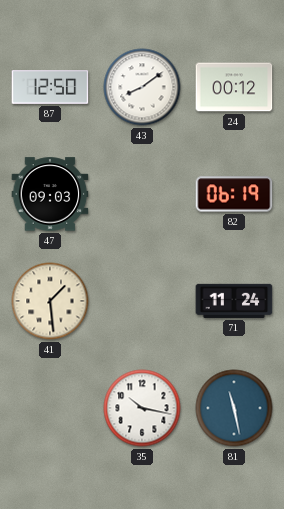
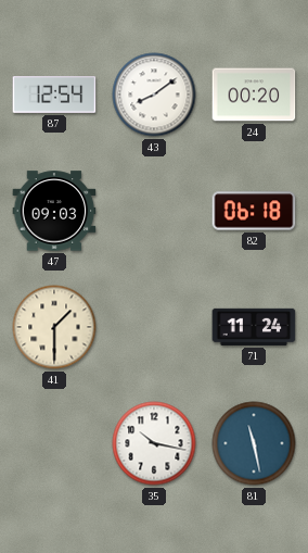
87: 12:50 -> 12:54
24: 00:12 -> 00:20
82: 06:19 -> 06:18
41: 1:29 -> 1:30
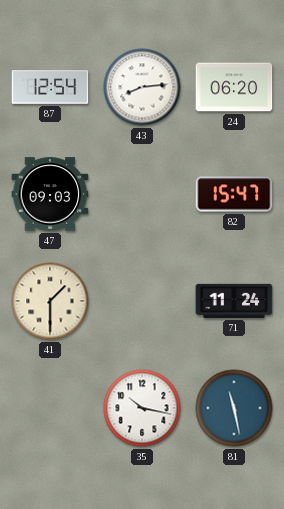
43: 8:09 -> 8:14
24: 00:20 -> 06:20
82: 06:18 -> 15:47
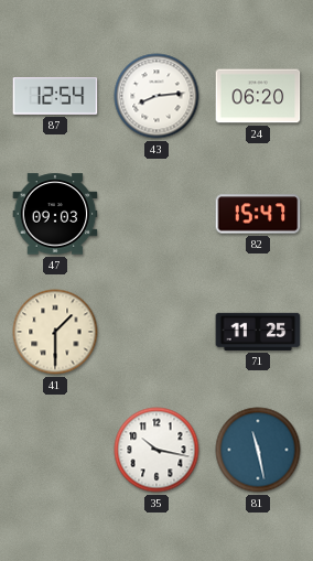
71: 11:24 -> 11:25
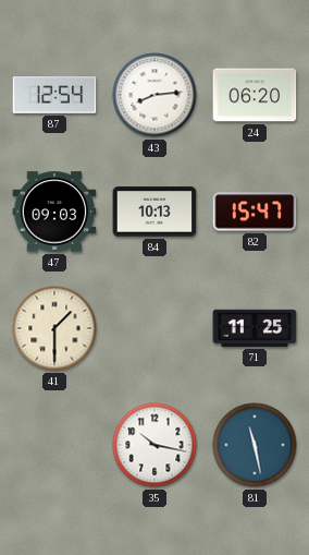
84: none -> 10:13
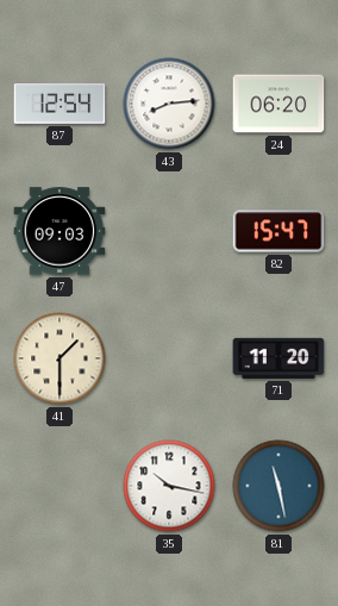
84: 10:13 -> none
71: 11:25 -> 11:20
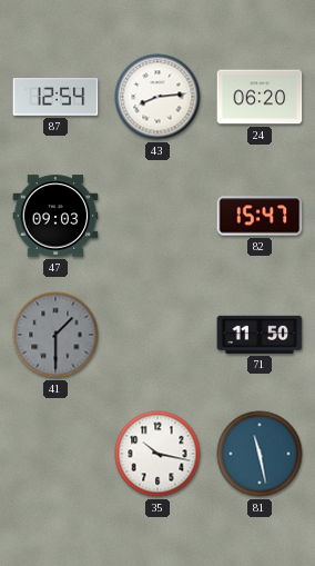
41 dial: cream -> grey
71: 11:20 -> 11:50
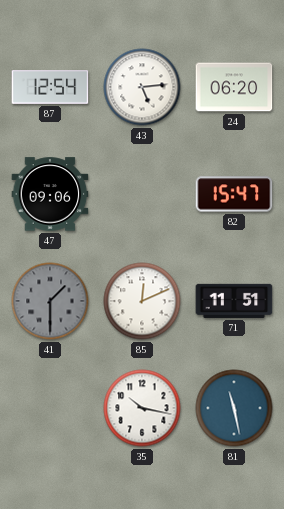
43: 8:14 -> 5:14
47: 09:03 -> 09:06
85: none -> 12:11
71: 11:50 -> 11:51
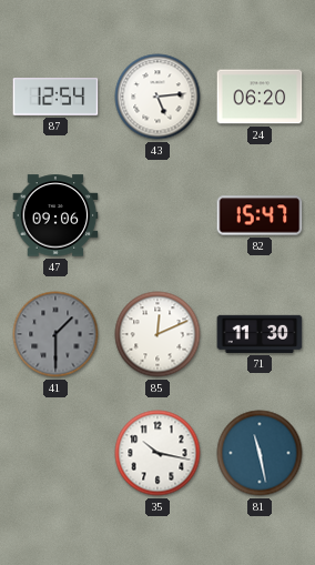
71: 11:51 -> 11:30
